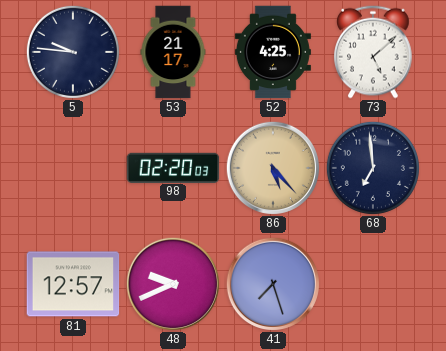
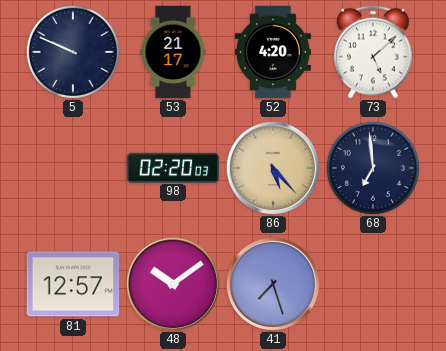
5: 9:46 -> 9:49
52: 4:25 -> 4:20
48: 9:41 -> 10:09
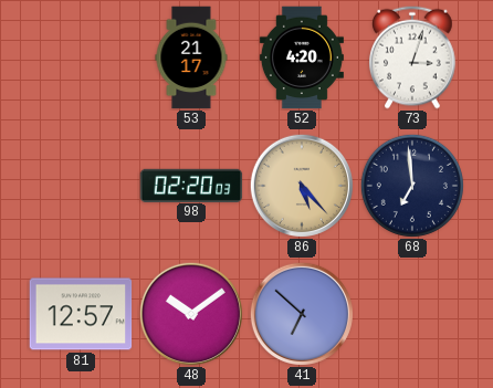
5: 9:49 -> none
73: 5:08 -> 3:03
41: 7:27 -> 6:52
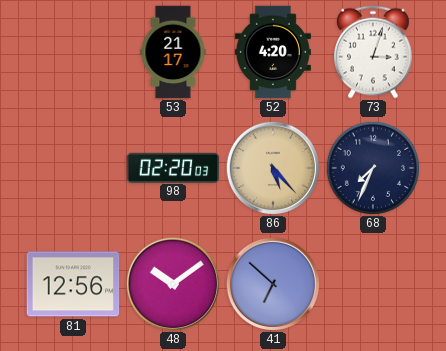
68: 6:59 -> 7:34
81: 12:57 -> 12:56
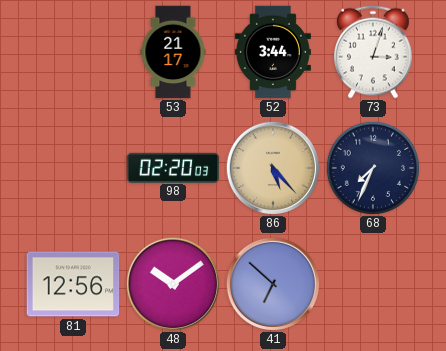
52: 4:20 -> 3:44
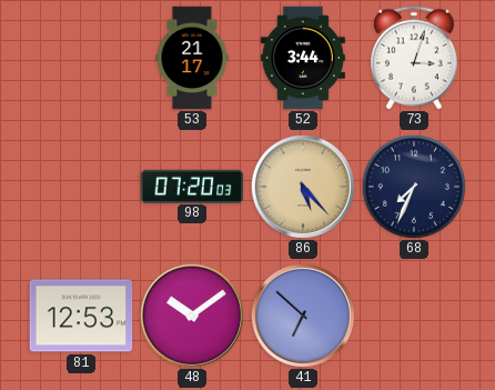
98: 02:20 -> 07:20
81: 12:56 -> 12:53
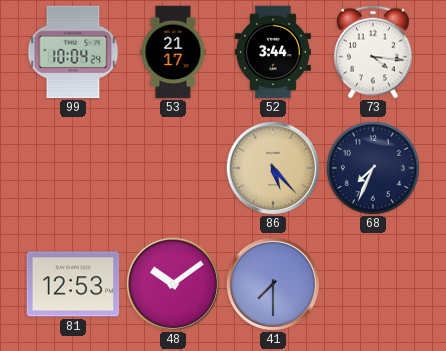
99: none -> 10:04
73: 3:03 -> 4:16
98: 07:20 -> none
41: 6:52 -> 7:30
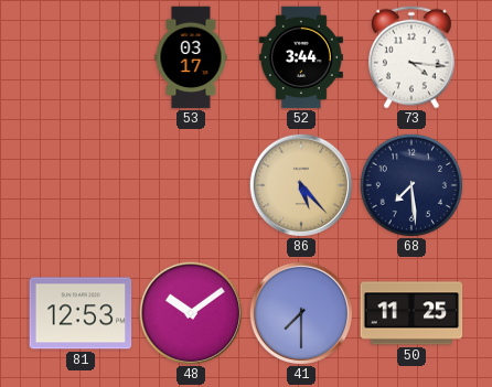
99: 10:04 -> none
53: 21:17 -> 03:17
68: 7:34 -> 7:29
50: none -> 11:25
